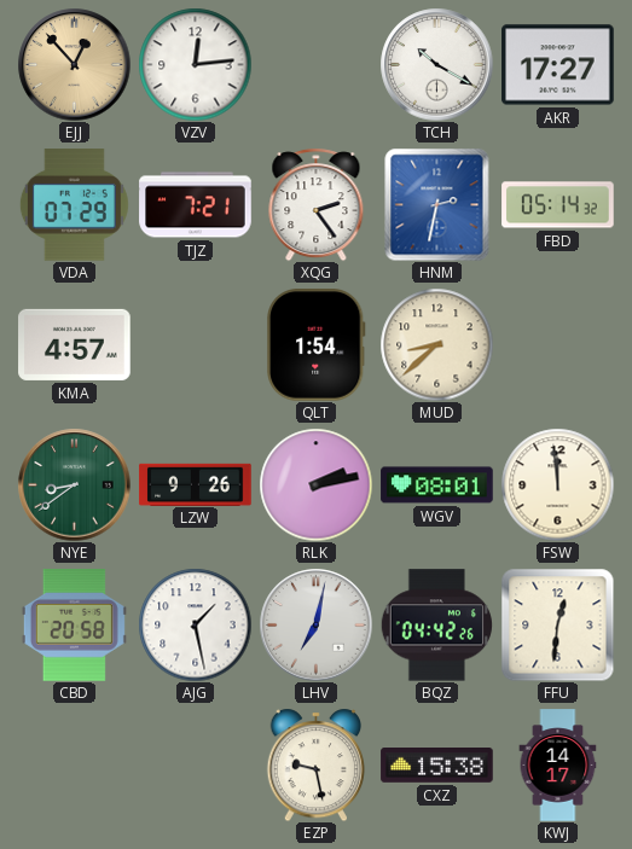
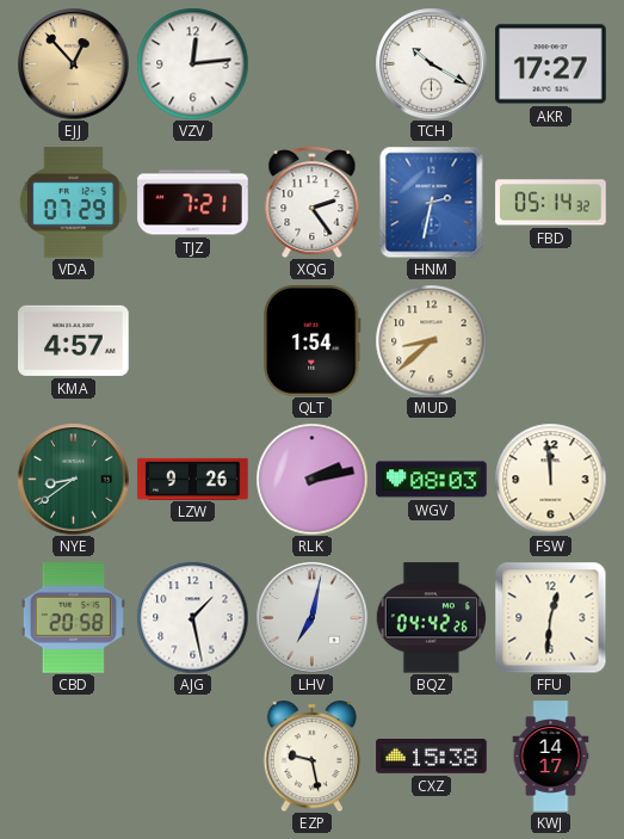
WGV: 08:01 -> 08:03
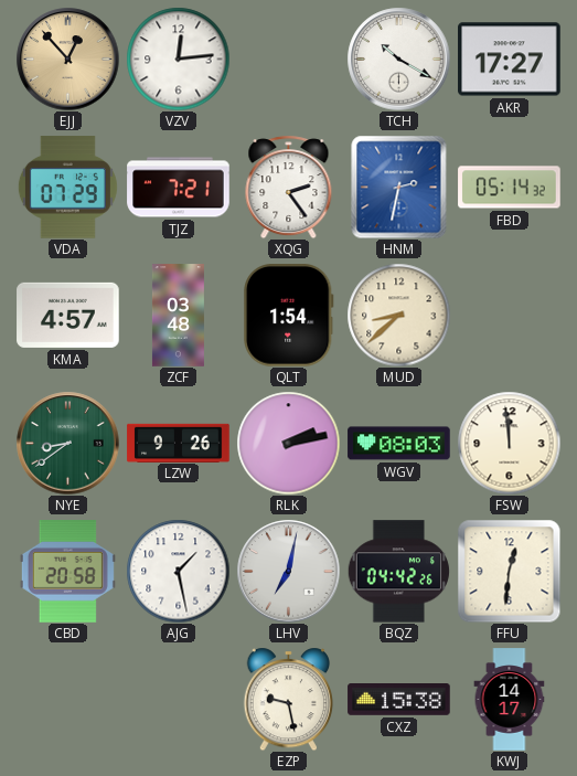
ZCF: none -> 03:48
